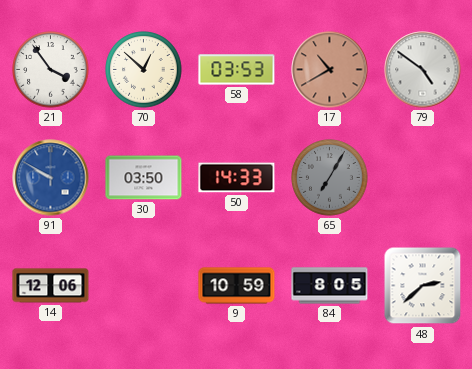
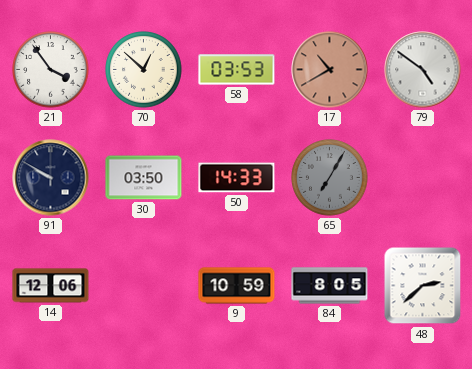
91 dial: blue -> navy
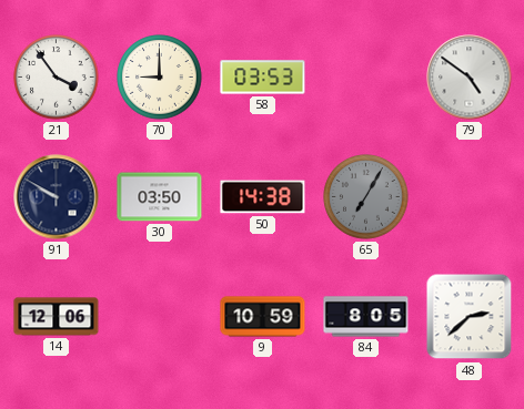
70: 12:52 -> 9:00
17: 10:40 -> none
50: 14:33 -> 14:38
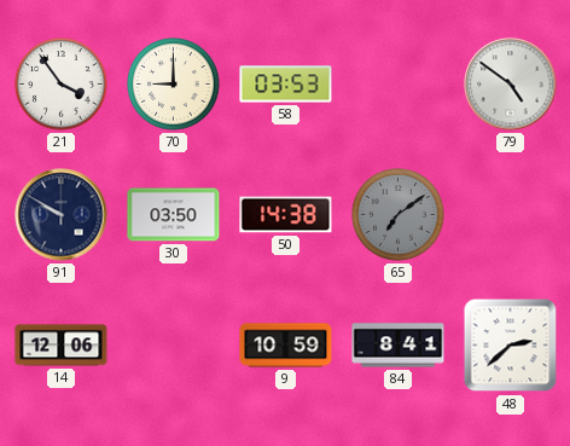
65: 7:05 -> 7:09
84: 8:05 -> 8:41
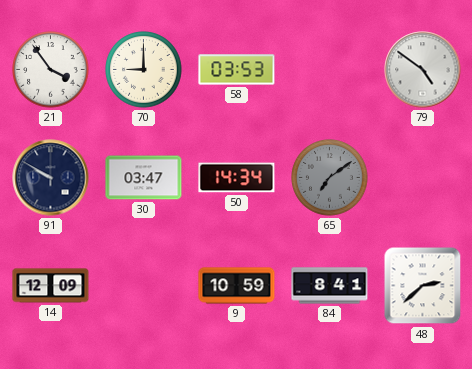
30: 03:50 -> 03:47
50: 14:38 -> 14:34
14: 12:06 -> 12:09
